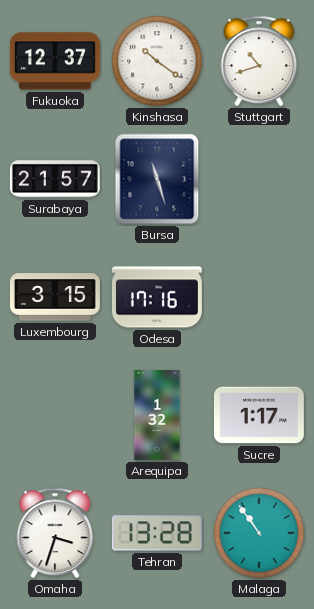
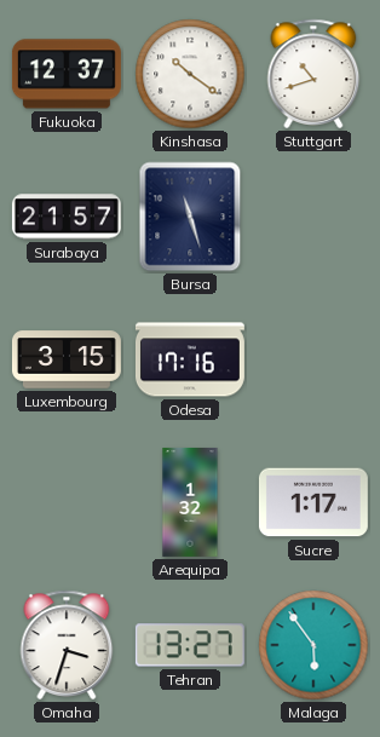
Tehran: 13:28 -> 13:27
Malaga: 10:54 -> 5:54
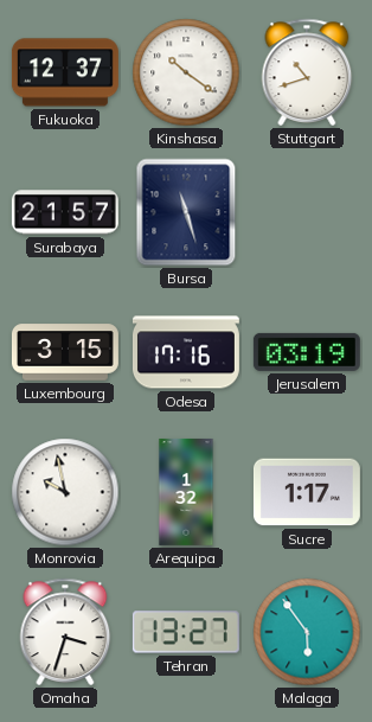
Jerusalem: none -> 03:19
Monrovia: none -> 9:58
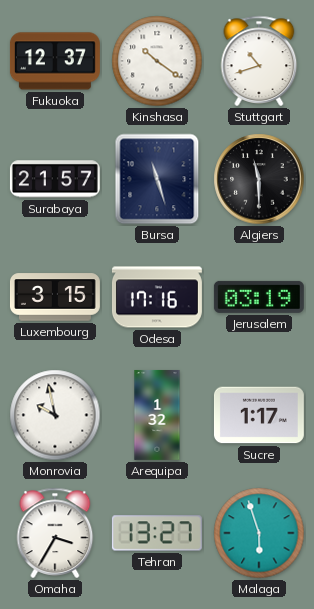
Algiers: none -> 11:30
Omaha: 3:33 -> 3:35
Malaga: 5:54 -> 5:57
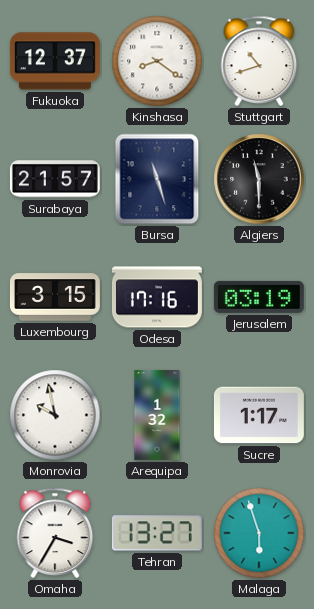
Kinshasa: 10:21 -> 8:21
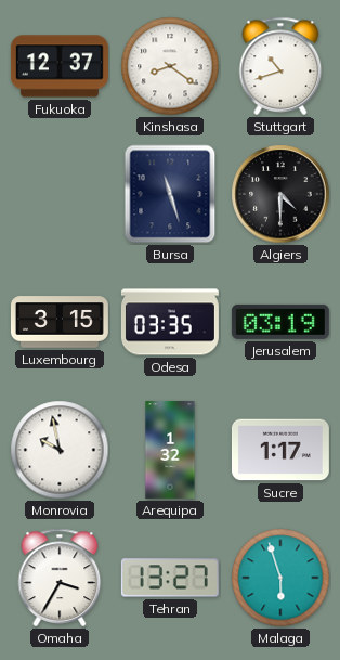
Surabaya: 21:57 -> none
Algiers: 11:30 -> 4:30
Odesa: 17:16 -> 03:35
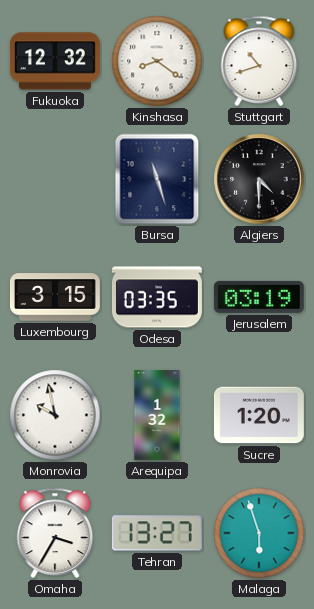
Fukuoka: 12:37 -> 12:32
Sucre: 1:17 -> 1:20
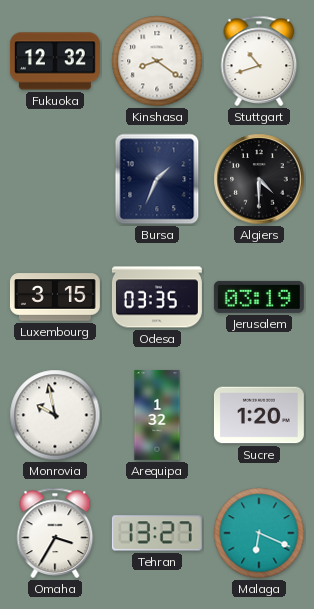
Bursa: 11:27 -> 1:34
Malaga: 5:57 -> 6:19
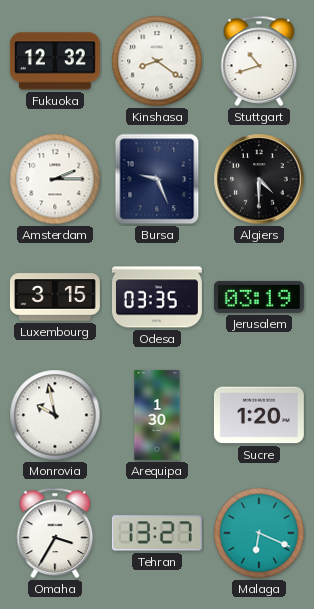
Amsterdam: none -> 2:15
Bursa: 1:34 -> 9:26
Arequipa: 1:32 -> 1:30
